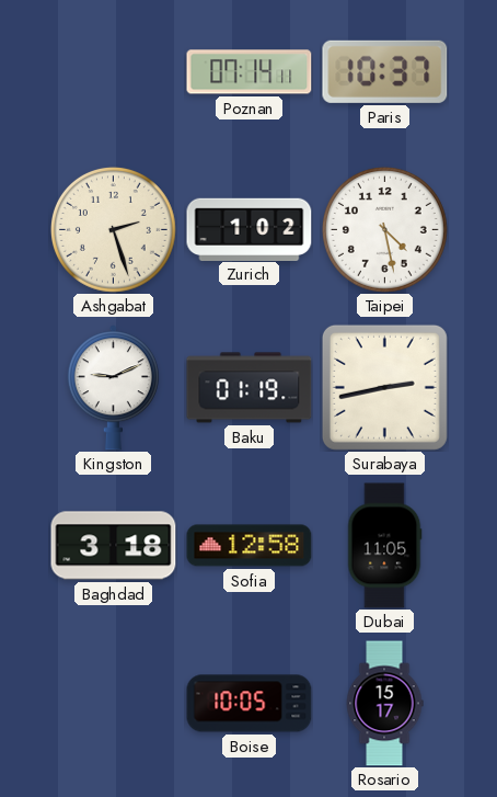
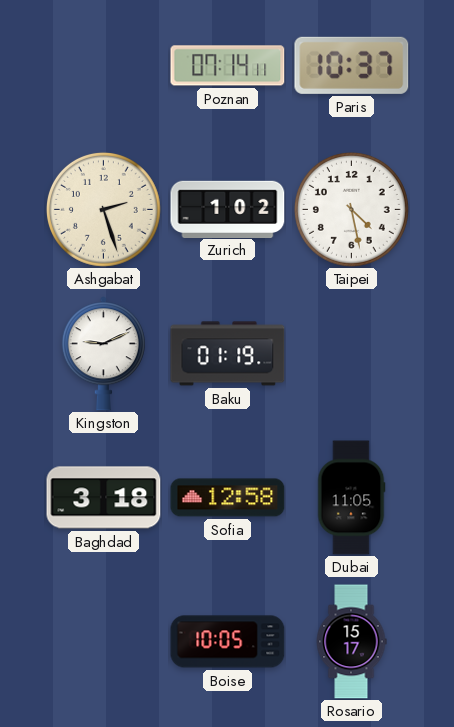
Surabaya: 2:43 -> none
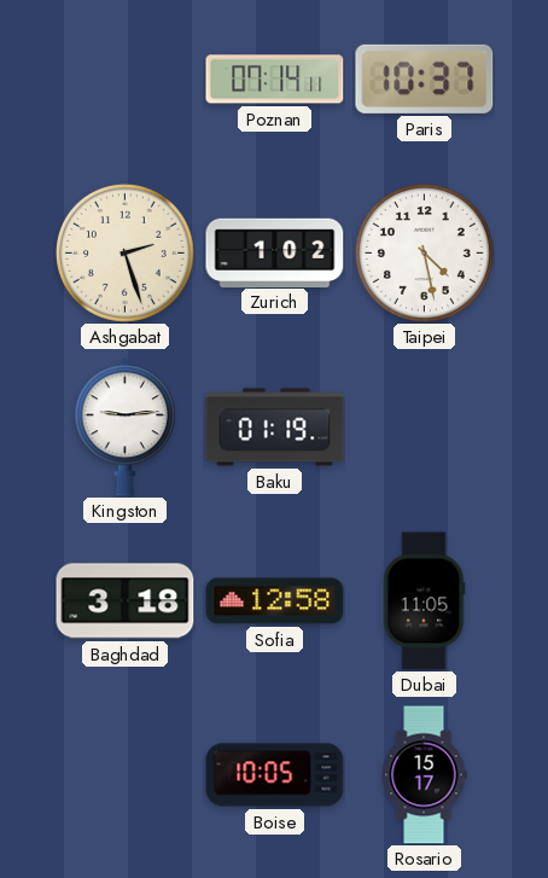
Kingston: 9:11 -> 9:14
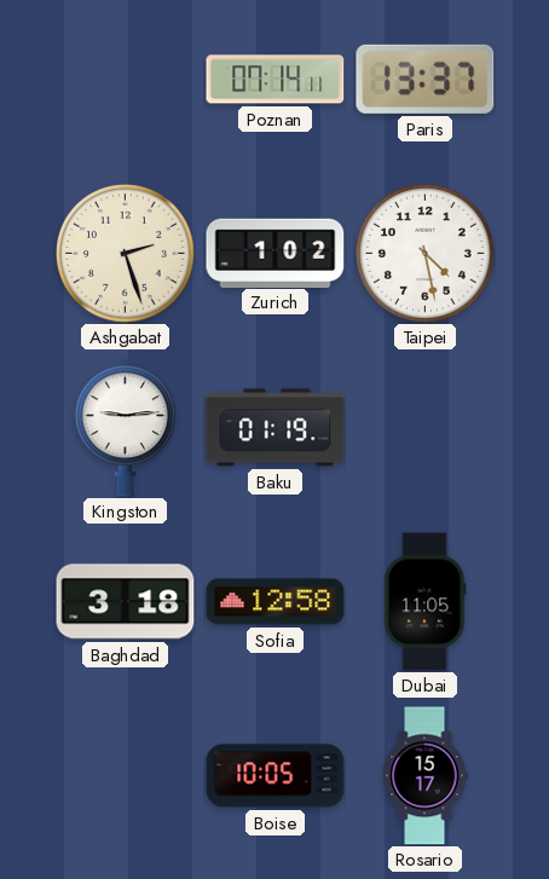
Paris: 10:37 -> 13:37
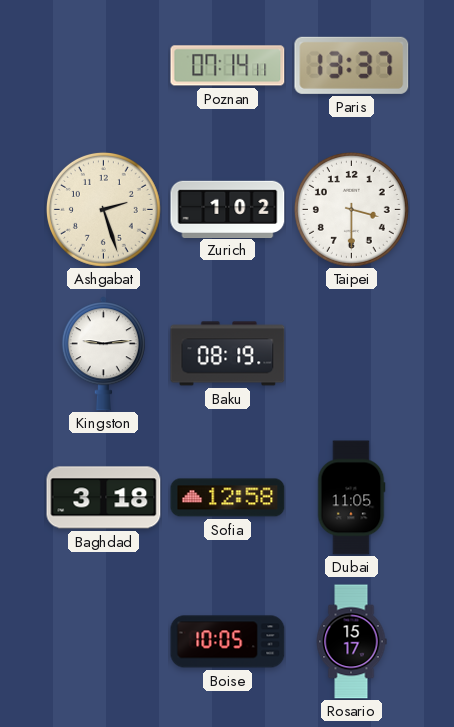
Taipei: 4:28 -> 3:30
Baku: 01:19 -> 08:19
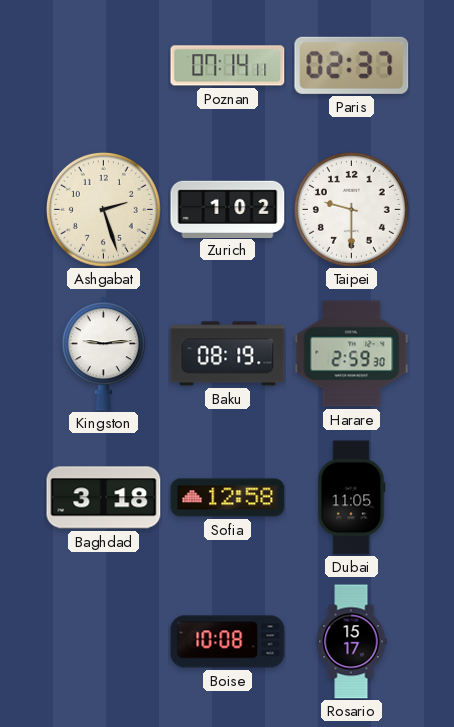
Paris: 13:37 -> 02:37
Taipei: 3:30 -> 9:30
Harare: none -> 2:59
Boise: 10:05 -> 10:08
